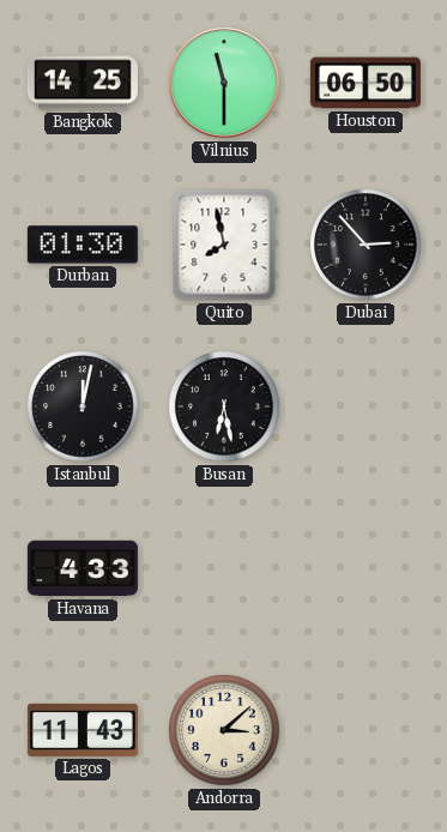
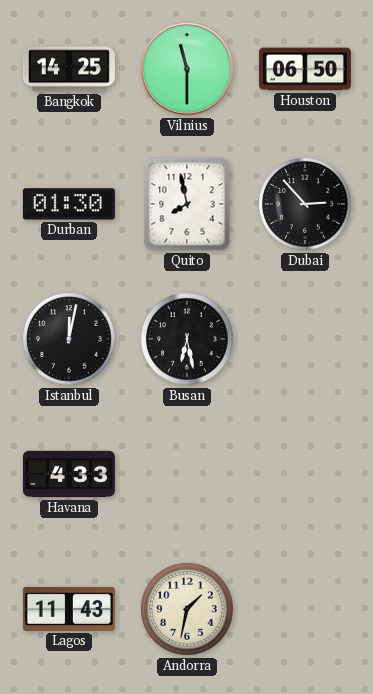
Andorra: 3:08 -> 1:32
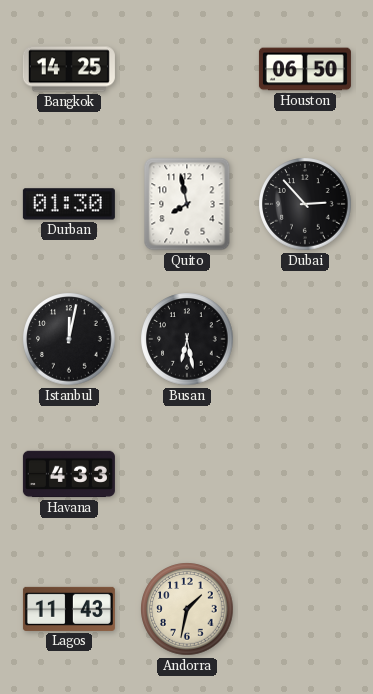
Vilnius: 11:30 -> none
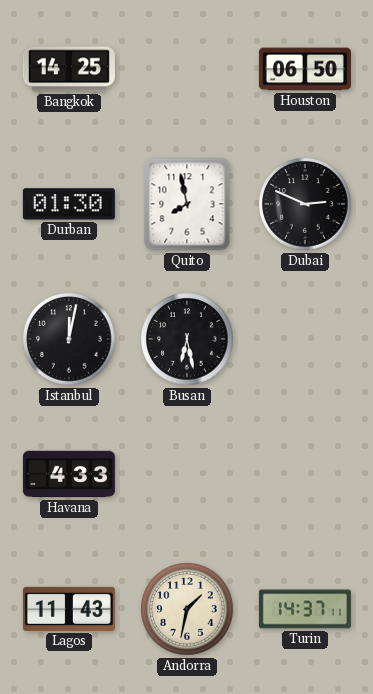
Dubai: 2:53 -> 2:49
Turin: none -> 14:37
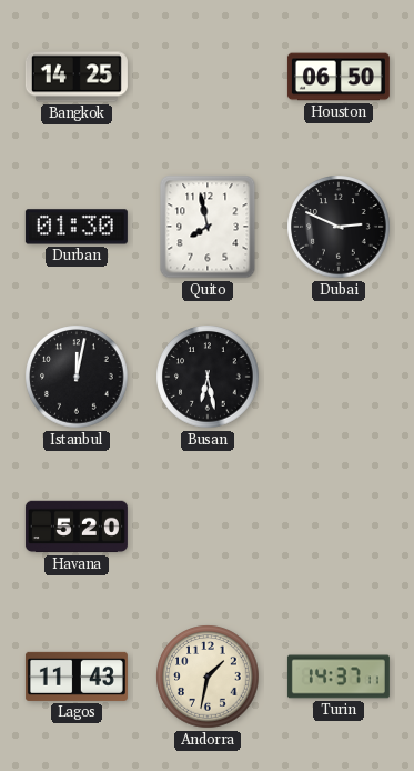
Havana: 4:33 -> 5:20
